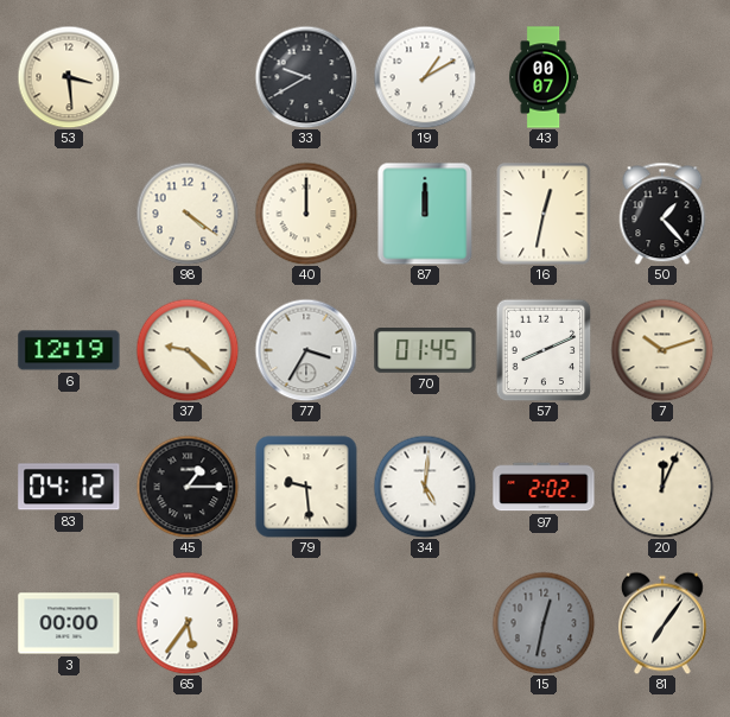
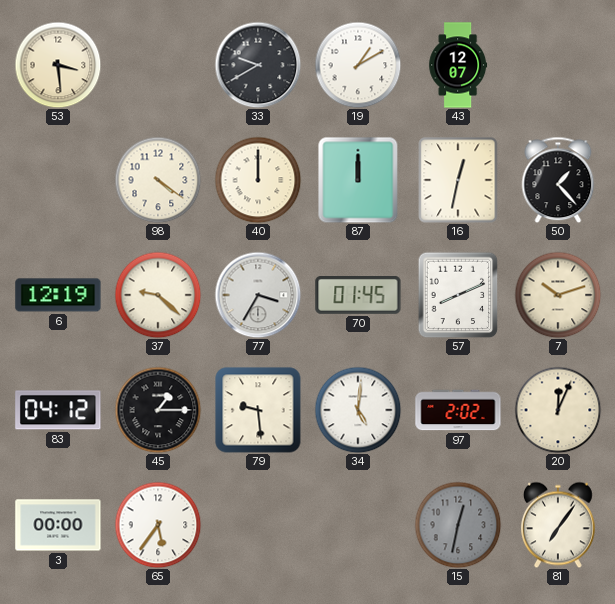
43: 00:07 -> 12:07
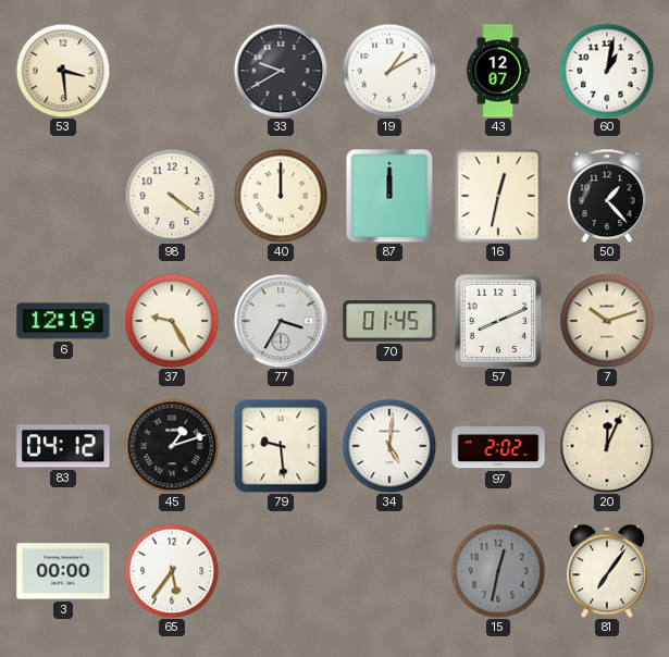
60: none -> 1:02
37: 9:22 -> 9:25
45: 1:15 -> 1:12
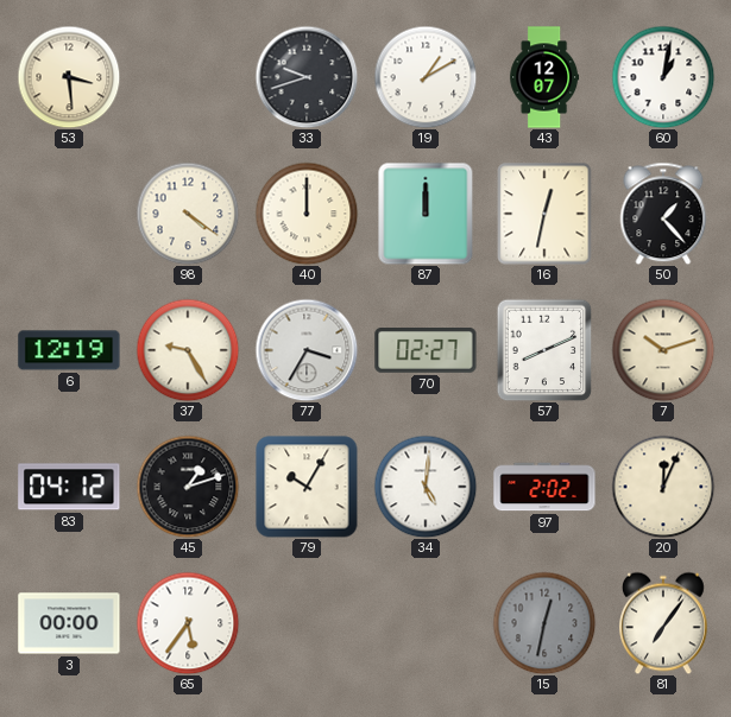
33: 9:40 -> 9:42
70: 01:45 -> 02:27
79: 9:29 -> 10:05
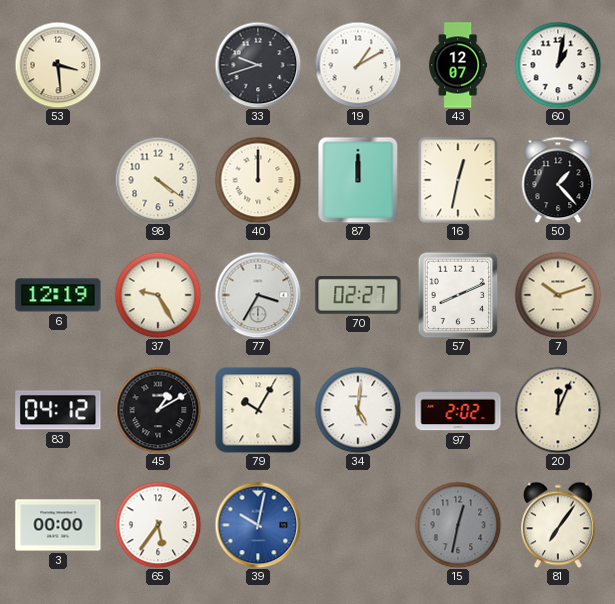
45: 1:12 -> 1:10
39: none -> 10:02
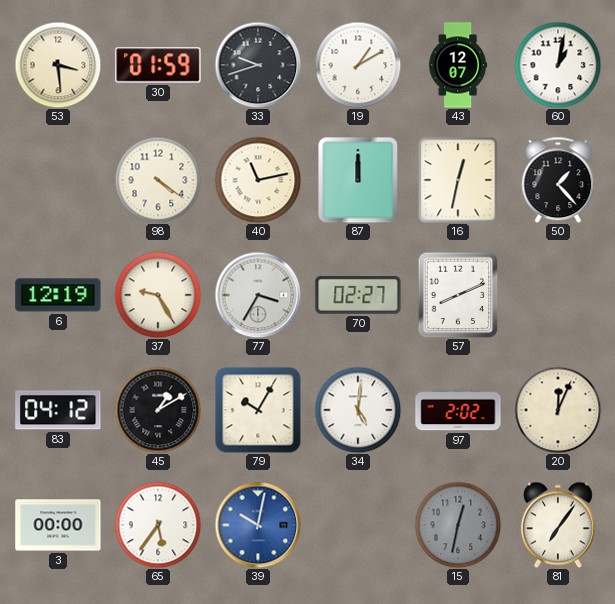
30: none -> 01:59
40: 12:00 -> 11:13
7: 10:12 -> none
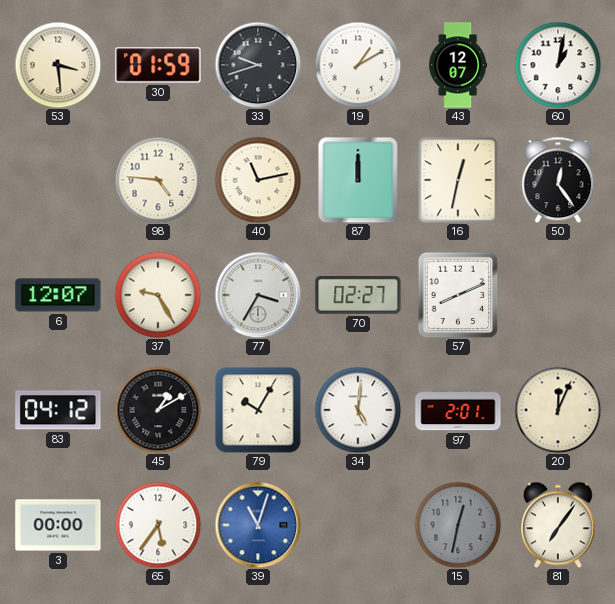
98: 4:21 -> 4:46
50: 1:23 -> 12:24
6: 12:19 -> 12:07
97: 2:02 -> 2:01
39: 10:02 -> 11:03
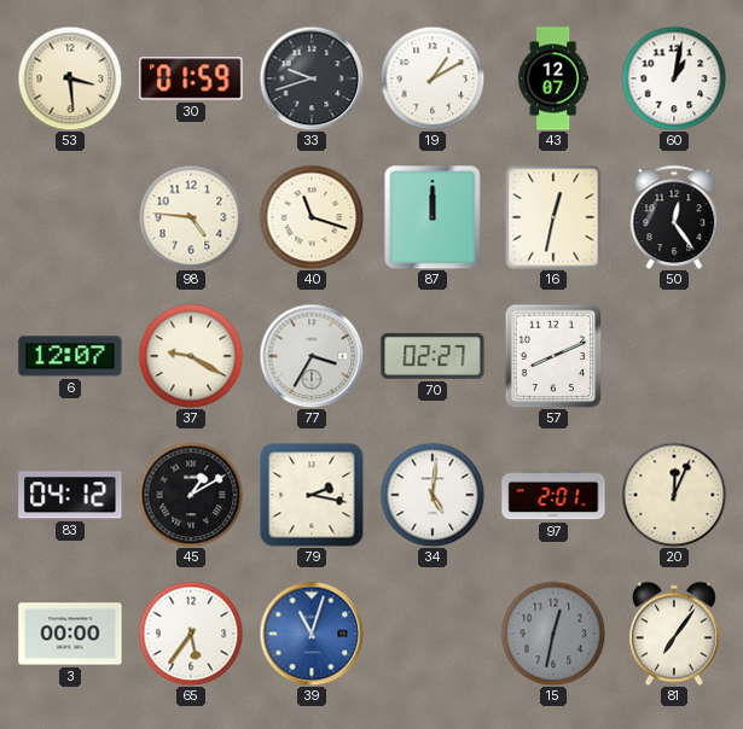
40: 11:13 -> 11:18
37: 9:25 -> 9:20
79: 10:05 -> 2:17
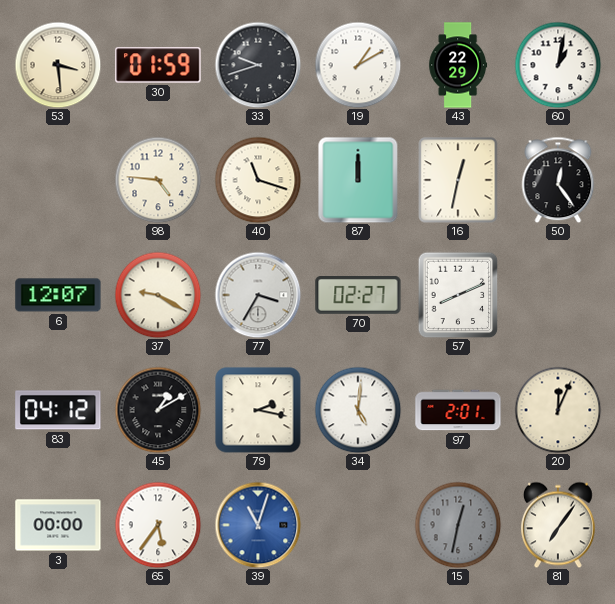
43: 12:07 -> 22:29
